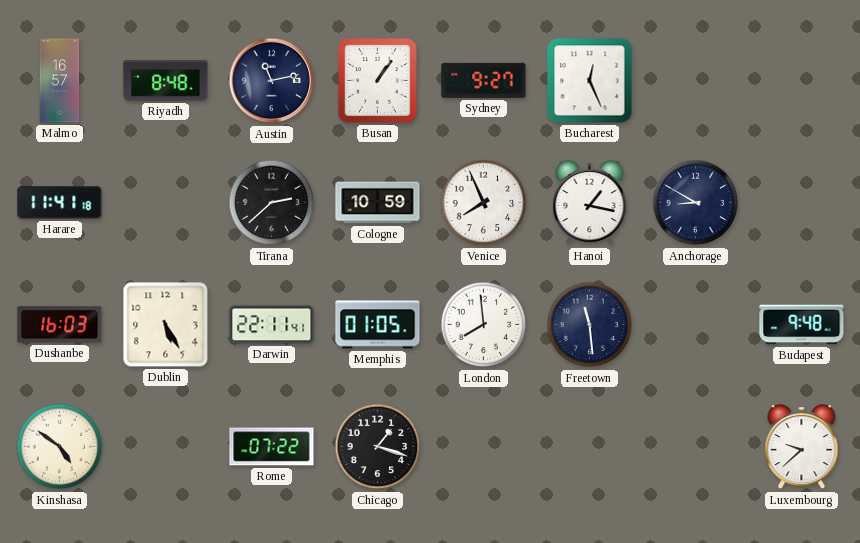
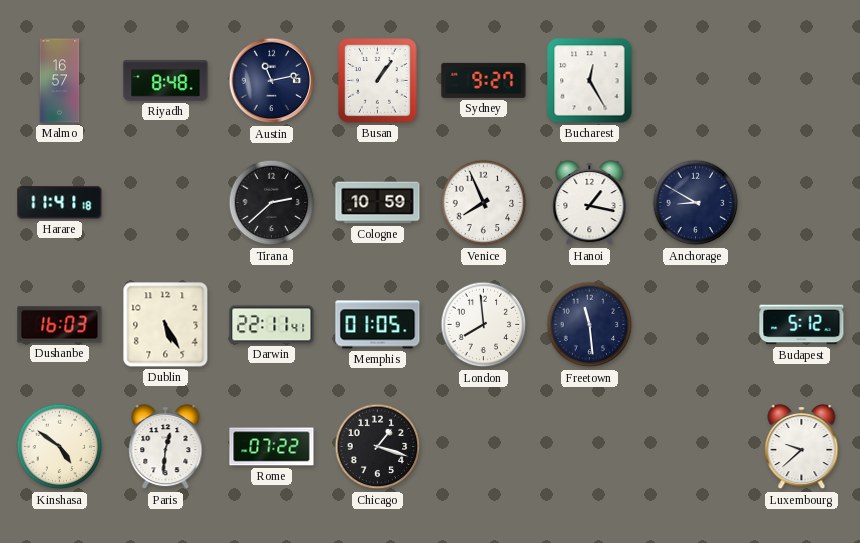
Bucharest: 12:26 -> 12:25
Budapest: 9:48 -> 5:12
Paris: none -> 12:31
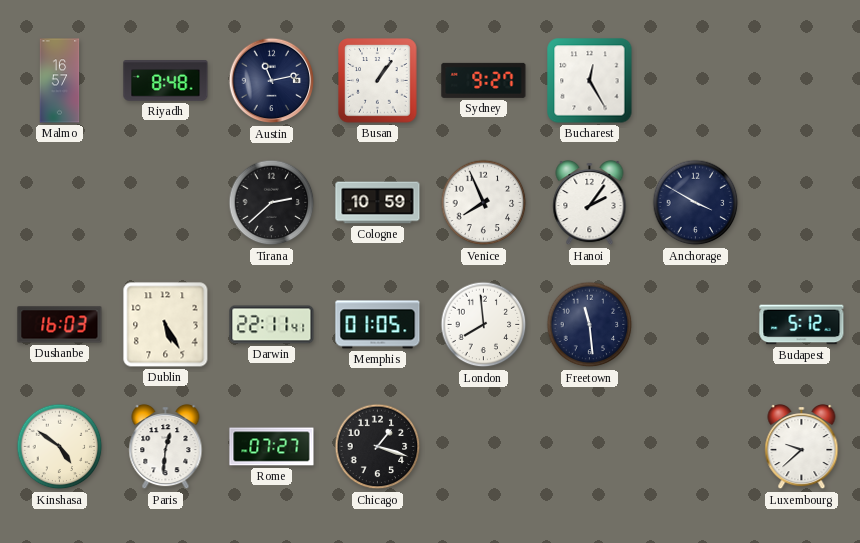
Harare: 11:41 -> none
Hanoi: 1:17 -> 2:06
Anchorage: 8:50 -> 3:50
Rome: 07:22 -> 07:27
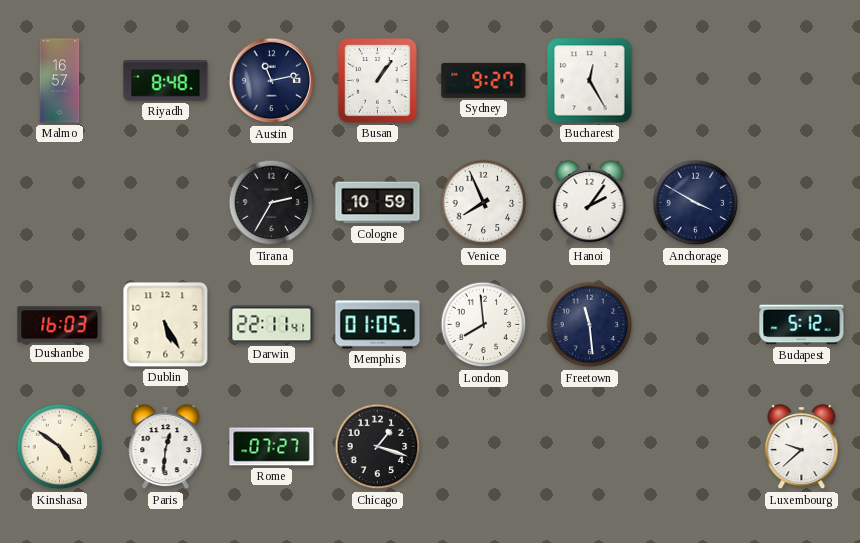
Tirana: 2:38 -> 2:35
